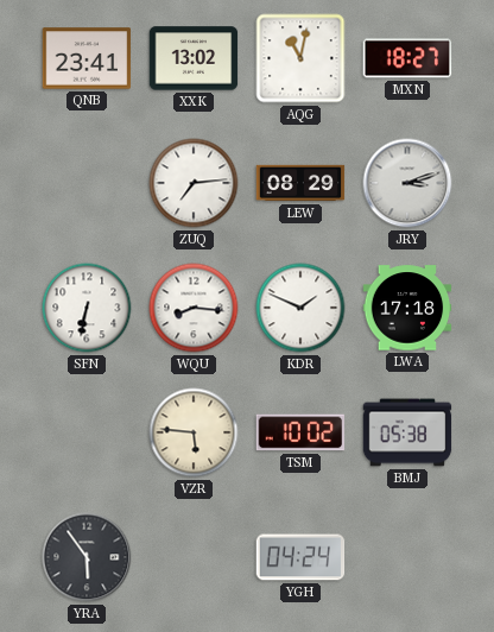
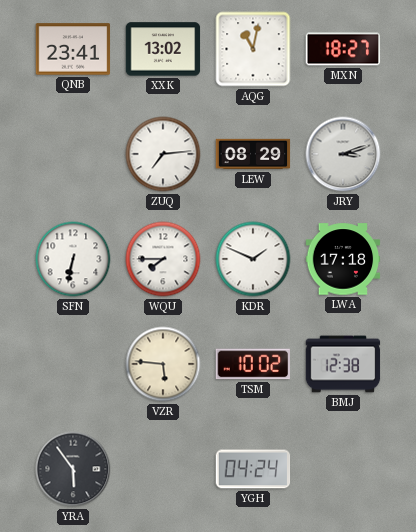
WQU: 8:16 -> 7:45
BMJ: 05:38 -> 12:38
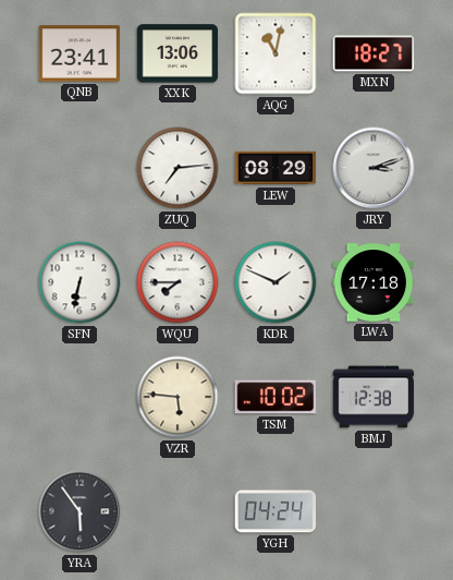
XXK: 13:02 -> 13:06
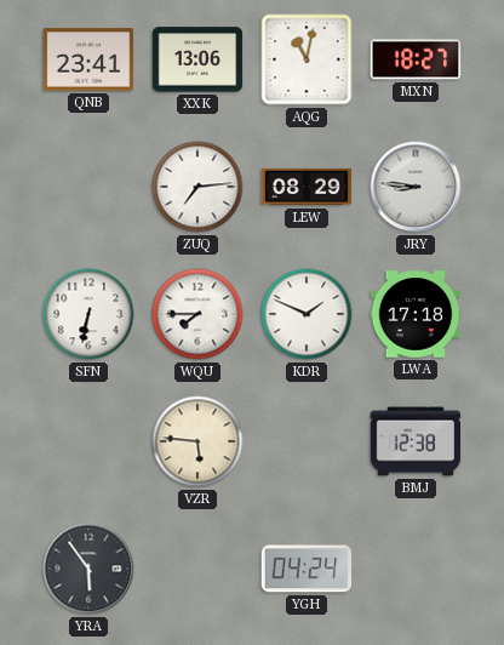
JRY: 3:12 -> 8:46
TSM: 10:02 -> none
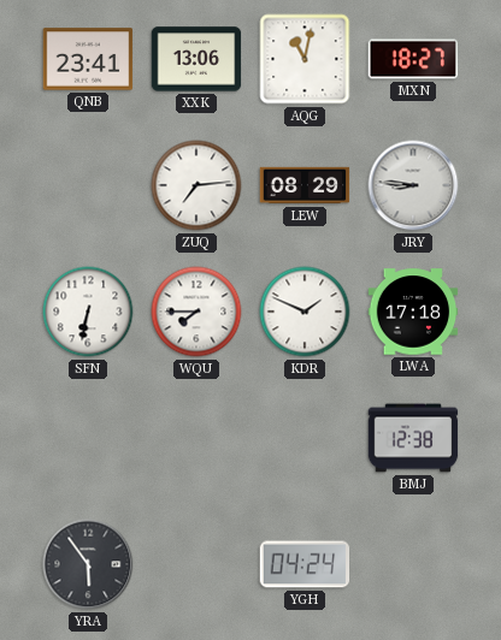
VZR: 5:46 -> none
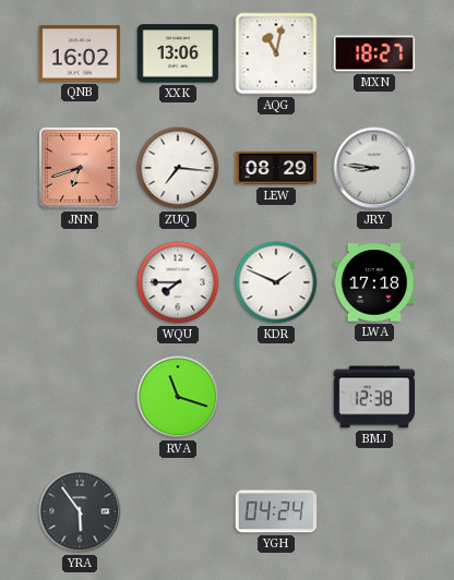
QNB: 23:41 -> 16:02
JNN: none -> 6:42
ZUQ: 7:14 -> 7:16
SFN: 6:32 -> none
RVA: none -> 11:18
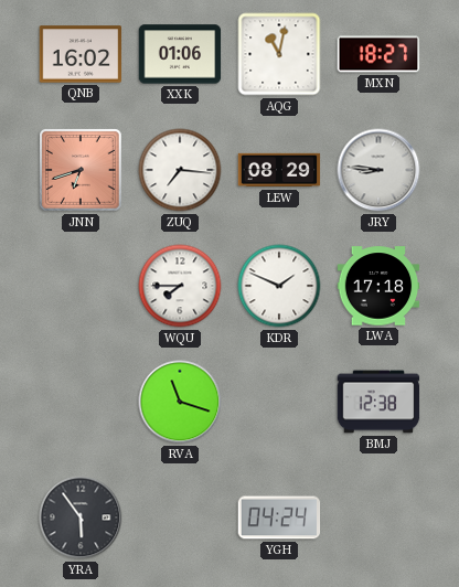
XXK: 13:06 -> 01:06
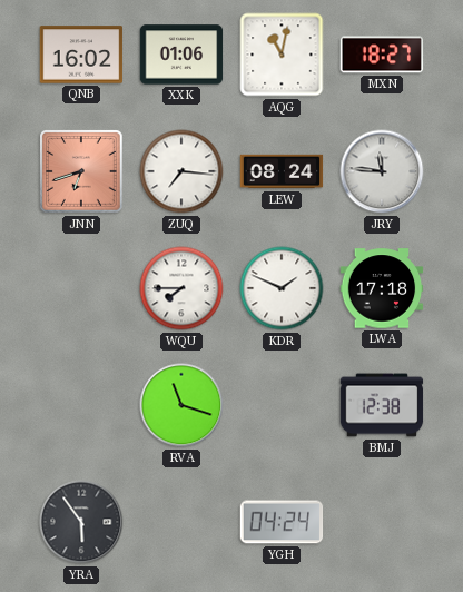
LEW: 08:29 -> 08:24
JRY: 8:46 -> 11:46
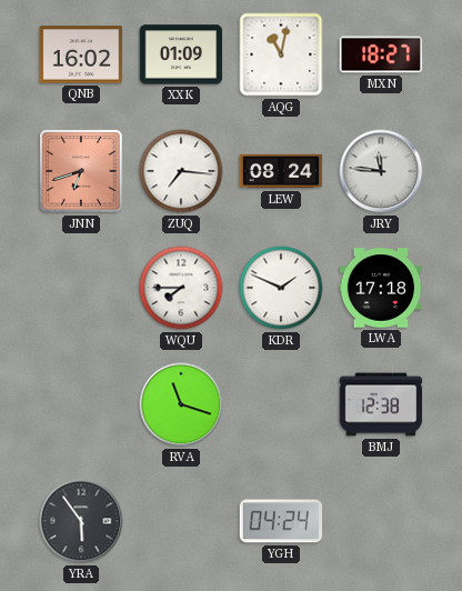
XXK: 01:06 -> 01:09
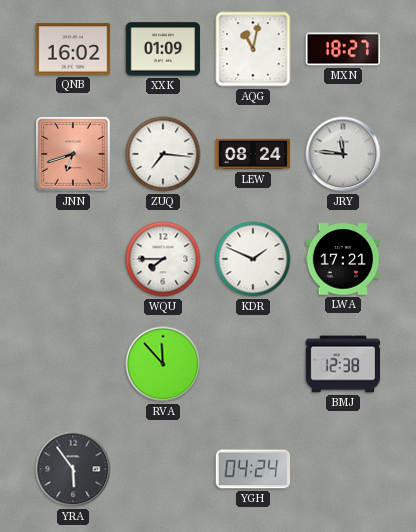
LWA: 17:18 -> 17:21
RVA: 11:18 -> 11:53
